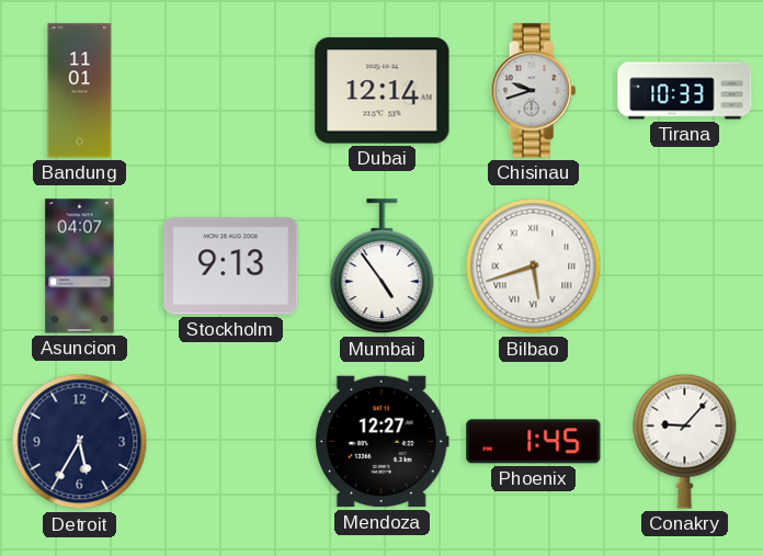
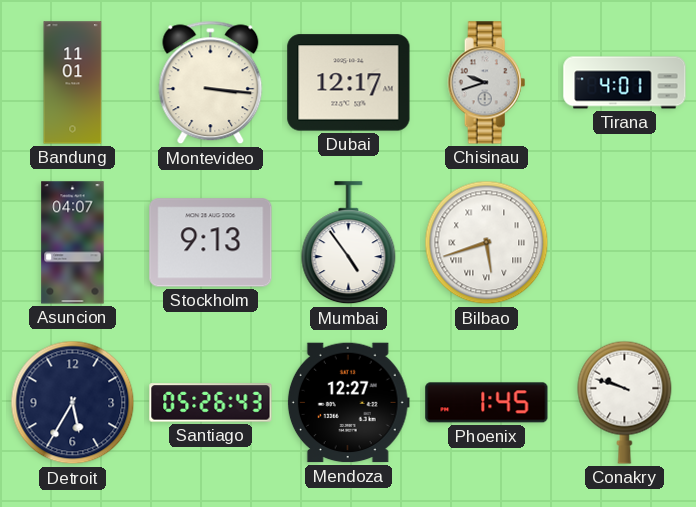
Montevideo: none -> 3:16
Dubai: 12:14 -> 12:17
Tirana: 10:33 -> 4:01
Santiago: none -> 05:26
Conakry: 9:07 -> 9:48
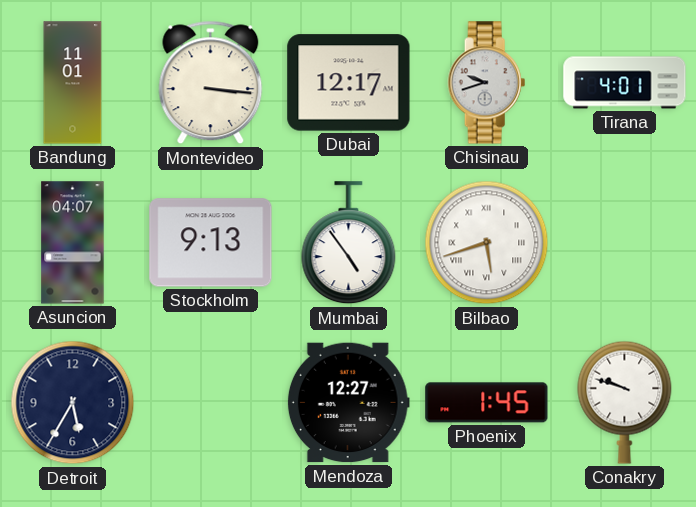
Santiago: 05:26 -> none
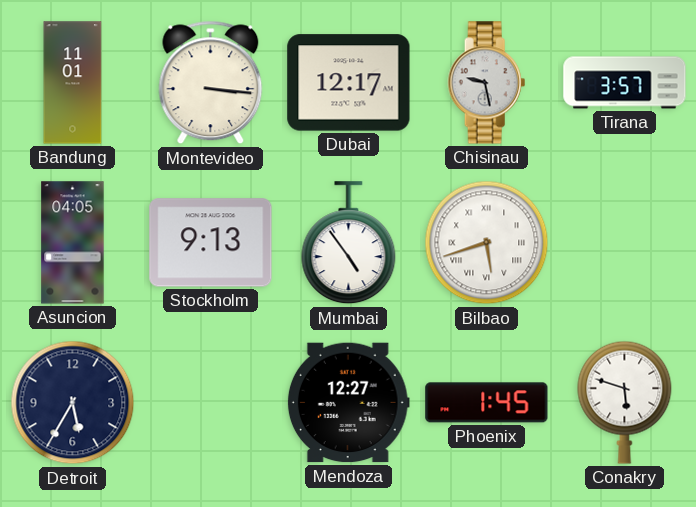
Chisinau: 9:42 -> 9:28
Tirana: 4:01 -> 3:57
Asuncion: 04:07 -> 04:05
Conakry: 9:48 -> 5:48
